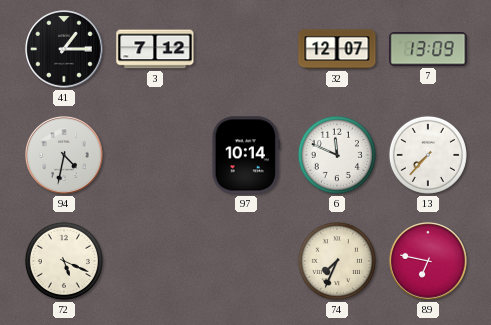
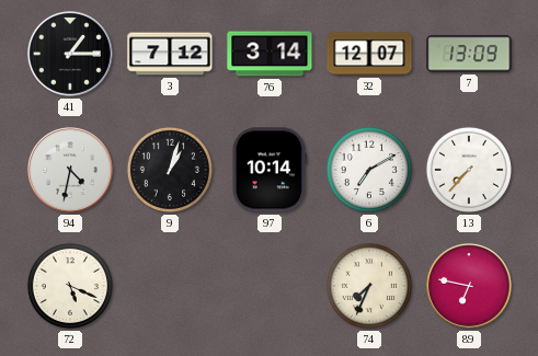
76: none -> 3:14
9: none -> 1:03
6: 11:49 -> 7:10
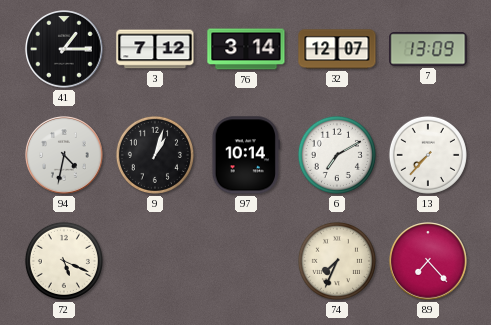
89: 6:47 -> 7:23
